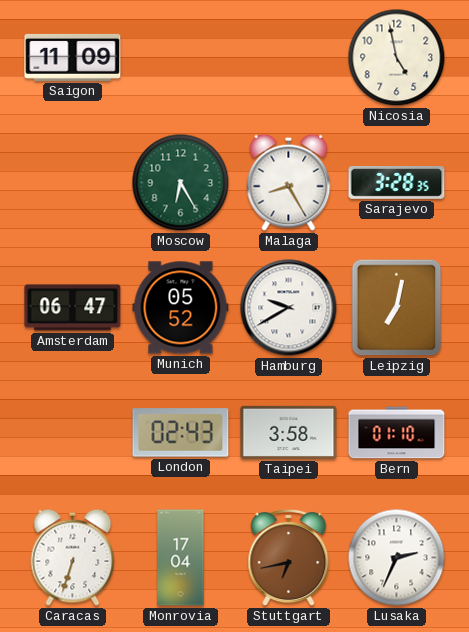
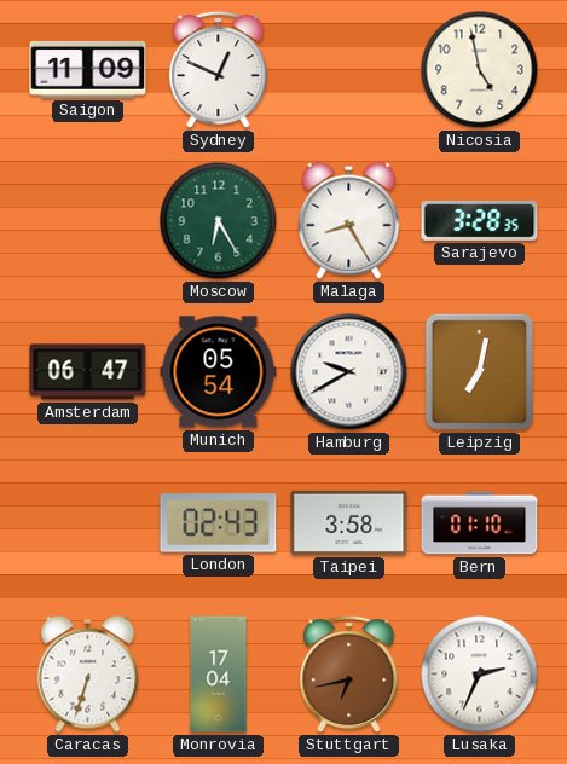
Sydney: none -> 12:49
Munich: 05:52 -> 05:54
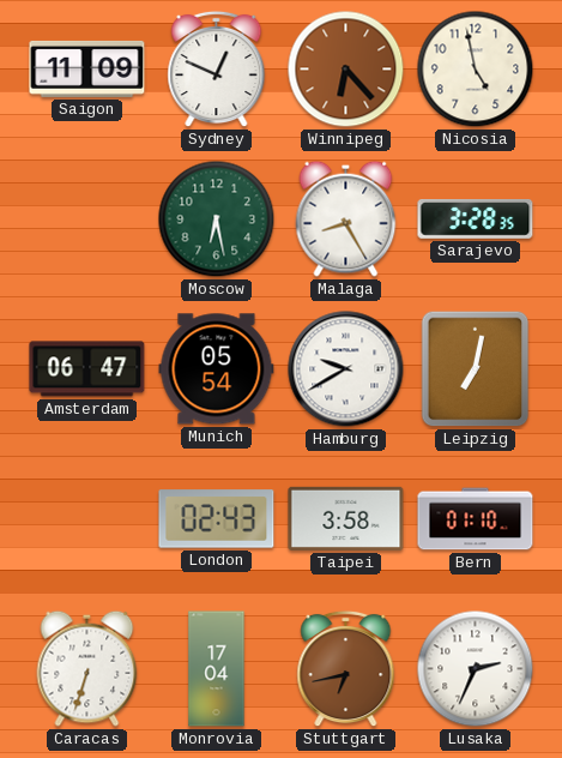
Winnipeg: none -> 6:23
Moscow: 6:25 -> 6:28
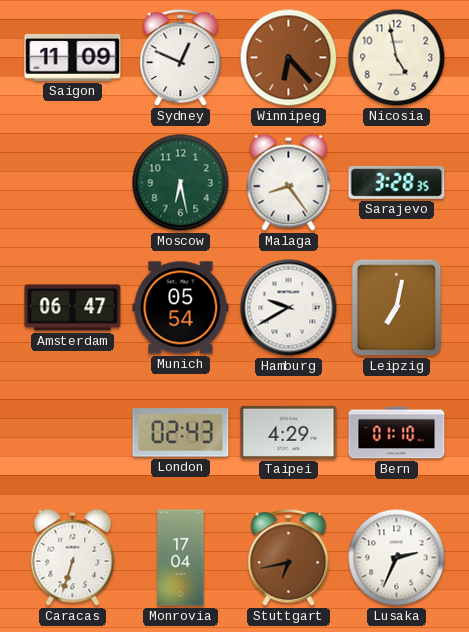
Malaga: 8:25 -> 8:24
Taipei: 3:58 -> 4:29
